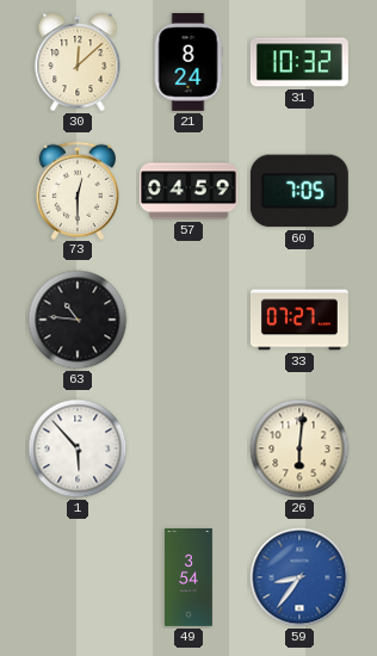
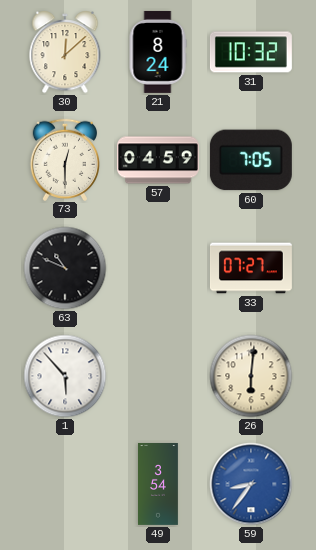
63: 10:46 -> 10:49
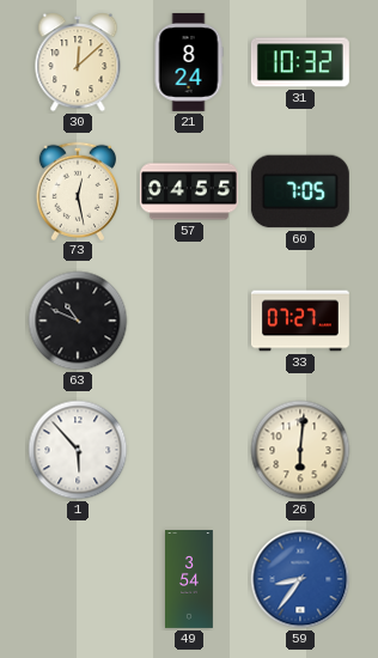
73: 12:30 -> 12:28
57: 04:59 -> 04:55
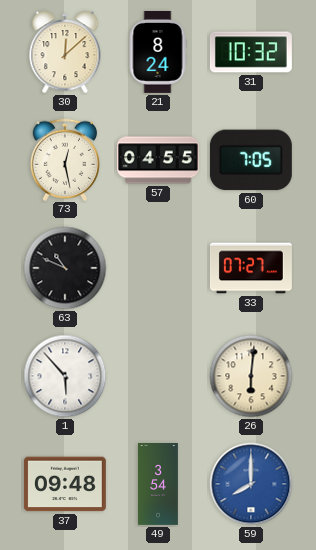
37: none -> 09:48
59: 8:36 -> 8:00
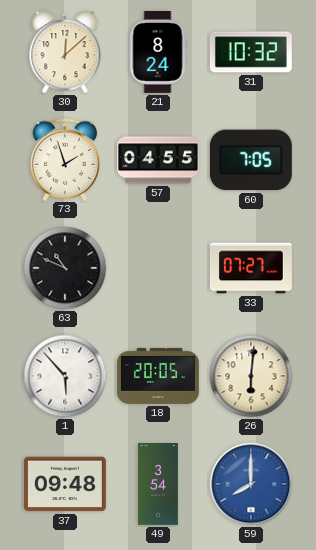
73: 12:28 -> 1:57
18: none -> 20:05
